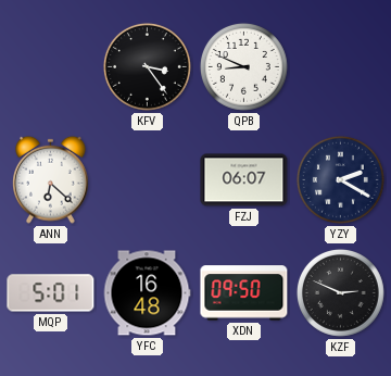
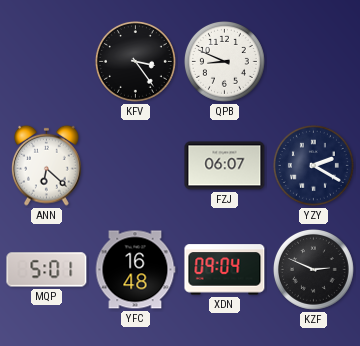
XDN: 09:50 -> 09:04
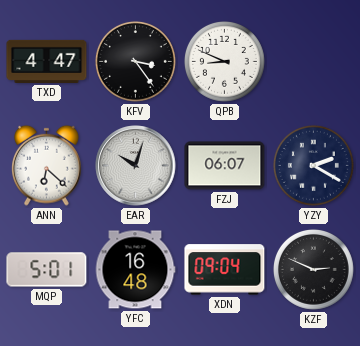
TXD: none -> 4:47
EAR: none -> 10:03
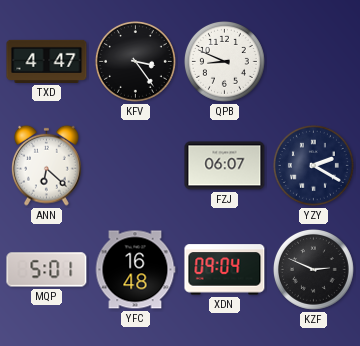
EAR: 10:03 -> none
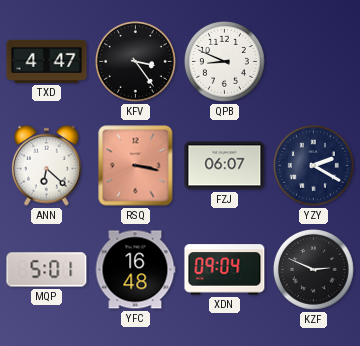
RSQ: none -> 3:17
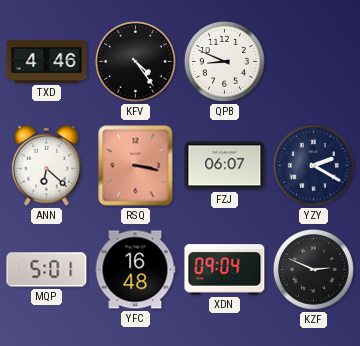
TXD: 4:47 -> 4:46
KFV: 3:24 -> 4:24
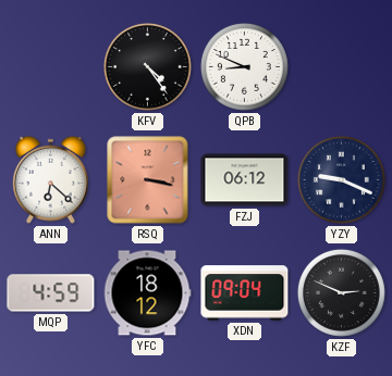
TXD: 4:46 -> none
FZJ: 06:07 -> 06:12
YZY: 2:20 -> 9:19
MQP: 5:01 -> 4:59
YFC: 16:48 -> 18:12
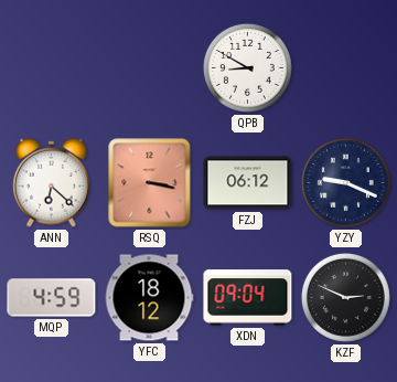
KFV: 4:24 -> none
QPB: 8:49 -> 8:50
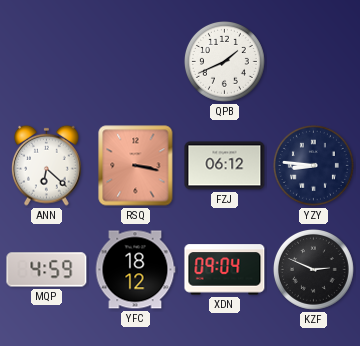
QPB: 8:50 -> 1:41
YZY: 9:19 -> 8:46
